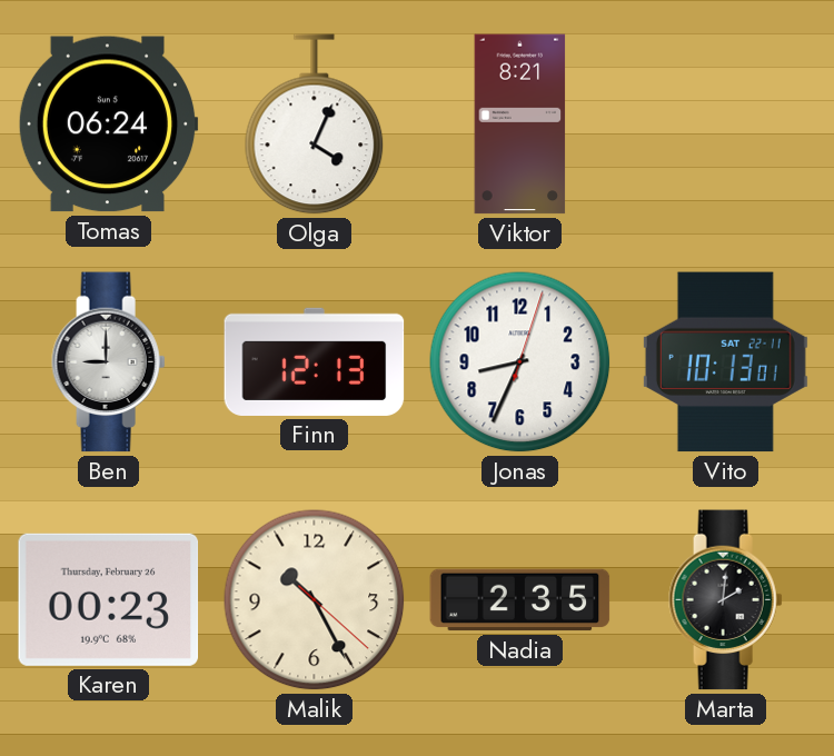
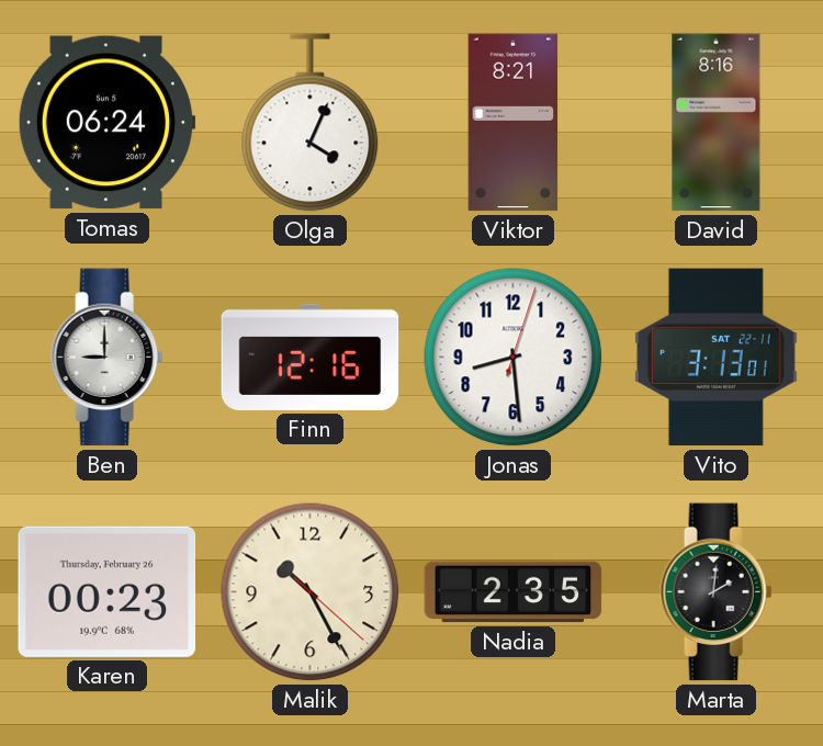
David: none -> 8:16
Finn: 12:13 -> 12:16
Jonas: 8:34 -> 8:29
Vito: 10:13 -> 3:13
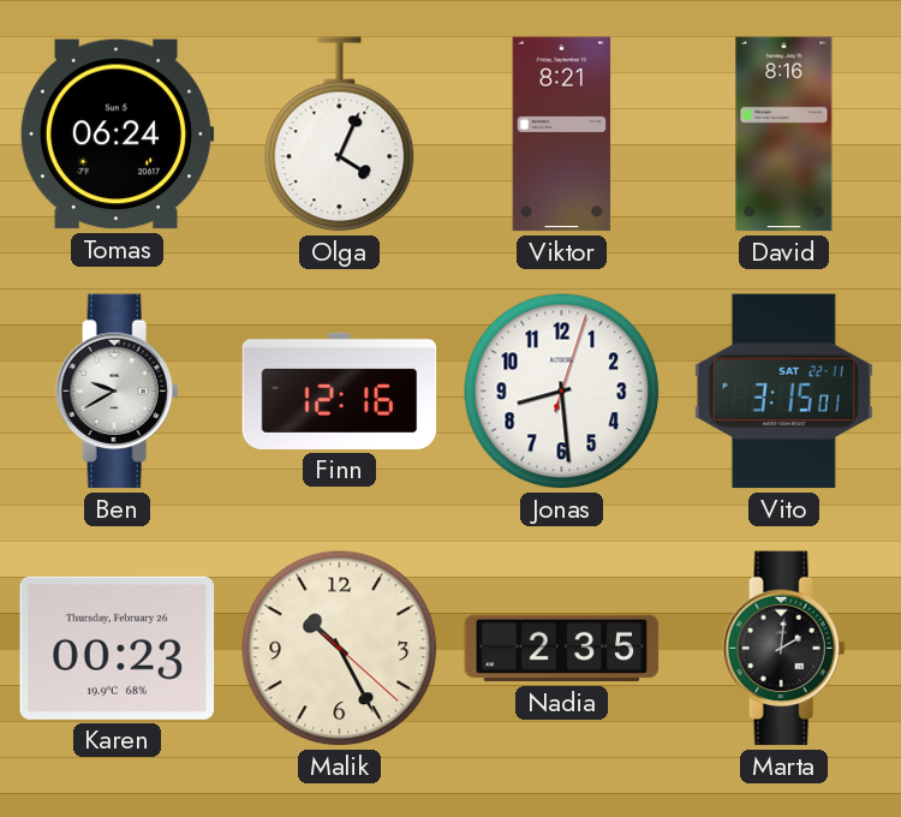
Ben: 9:00 -> 9:40
Vito: 3:13 -> 3:15
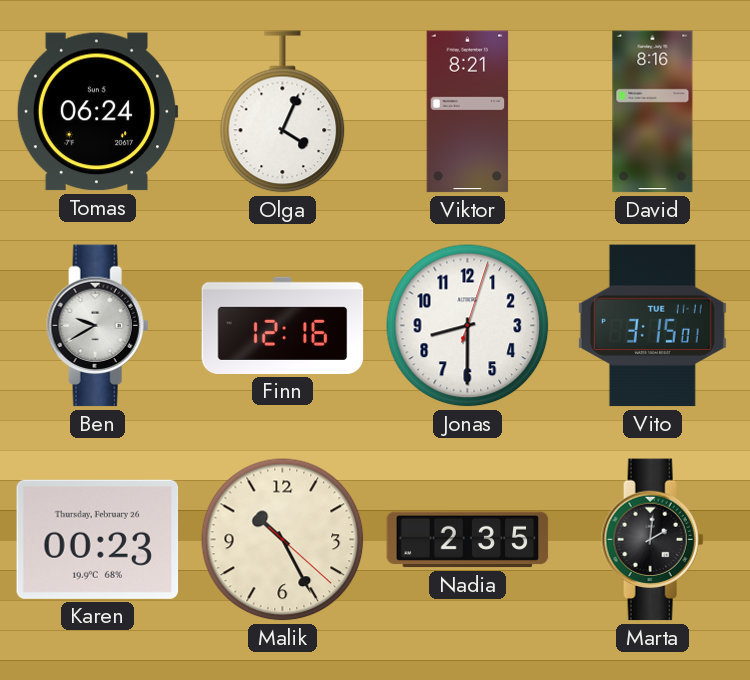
Jonas: 8:29 -> 8:30
Vito date: SAT 22-11 -> TUE 11-11
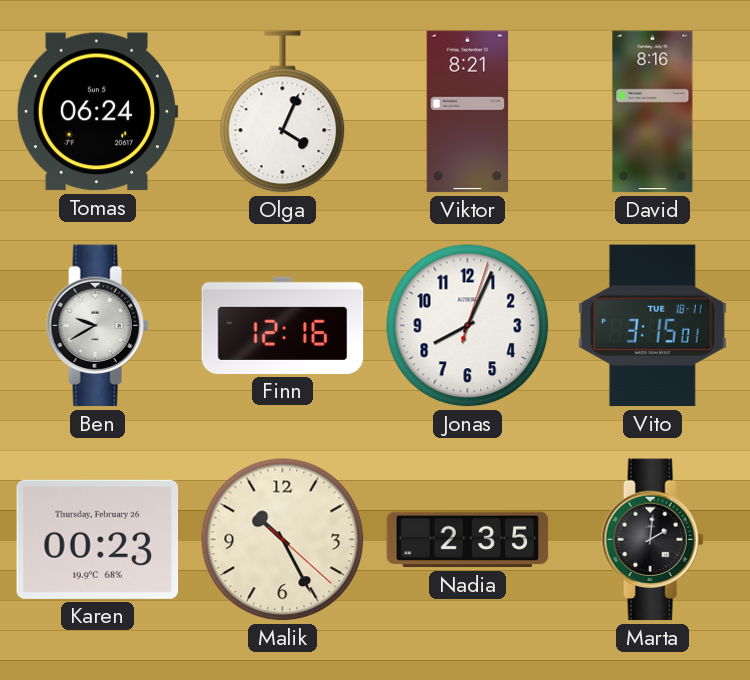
Jonas: 8:30 -> 8:04
Vito date: TUE 11-11 -> TUE 18-11
